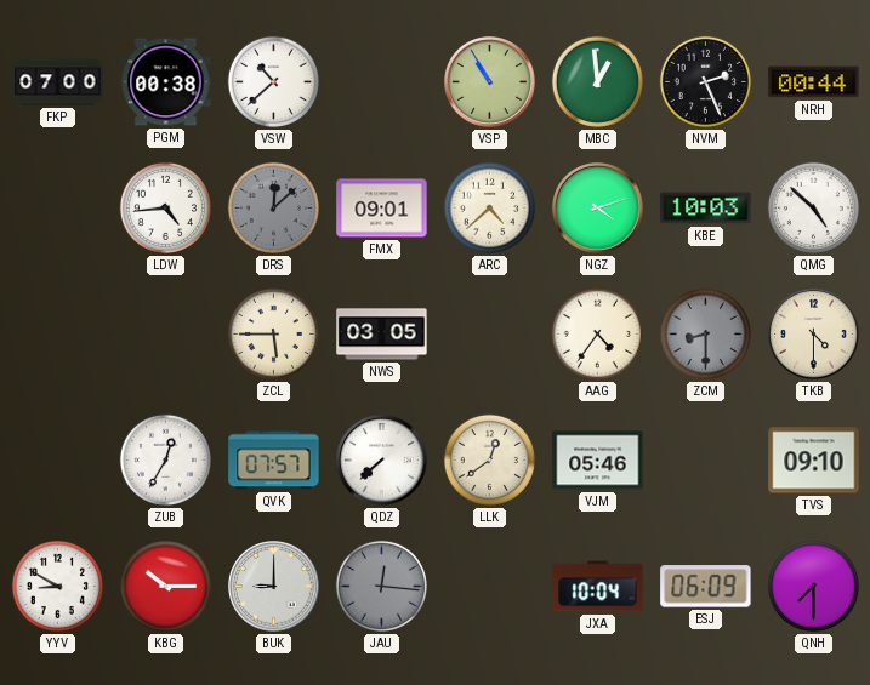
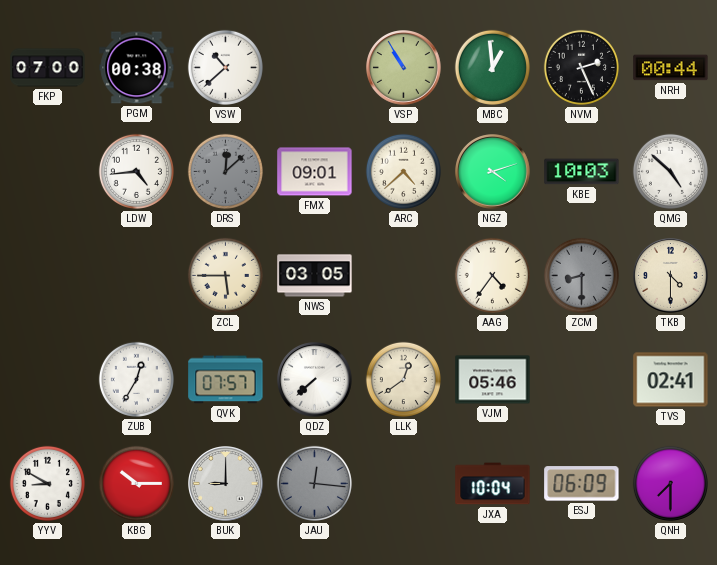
TVS: 09:10 -> 02:41
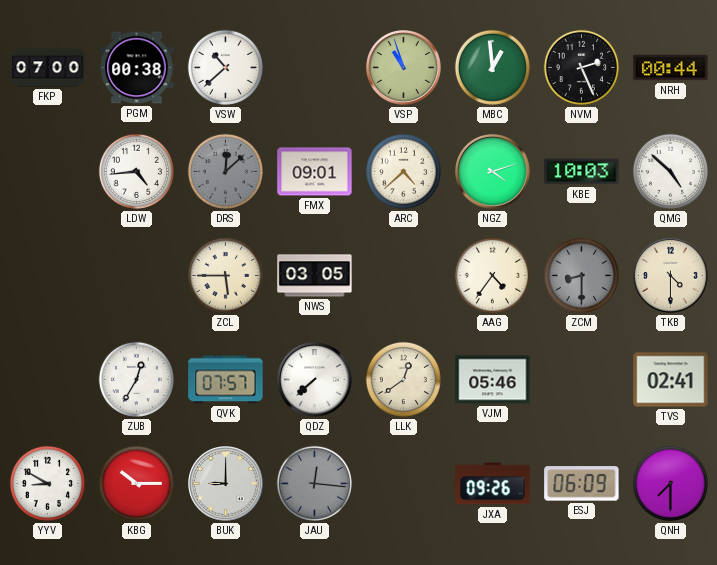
VSP: 10:55 -> 10:57
JXA: 10:04 -> 09:26
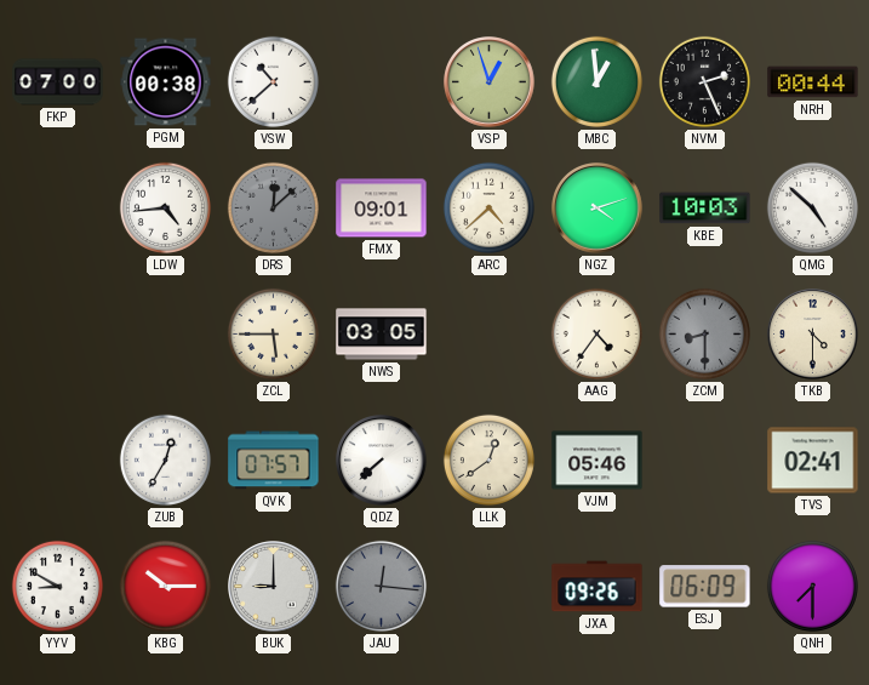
VSP: 10:57 -> 12:57
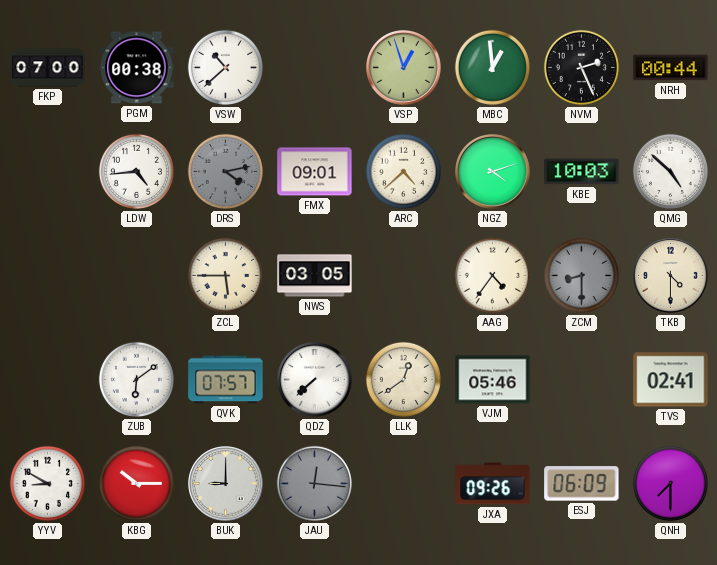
DRS: 12:08 -> 4:13
ZUB: 12:35 -> 6:09
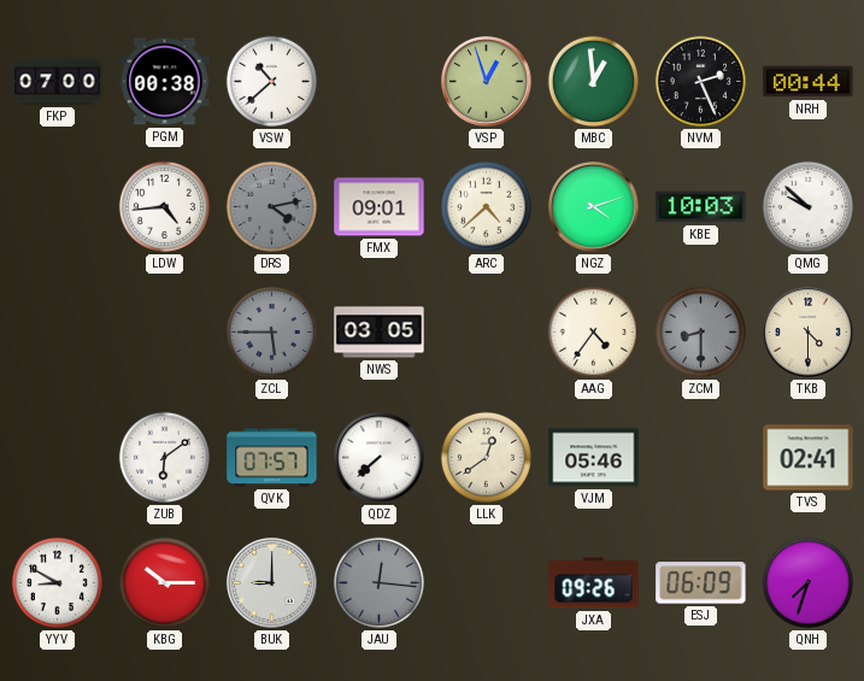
QMG: 4:52 -> 9:52
ZCL dial: cream -> grey
QNH: 7:30 -> 7:33
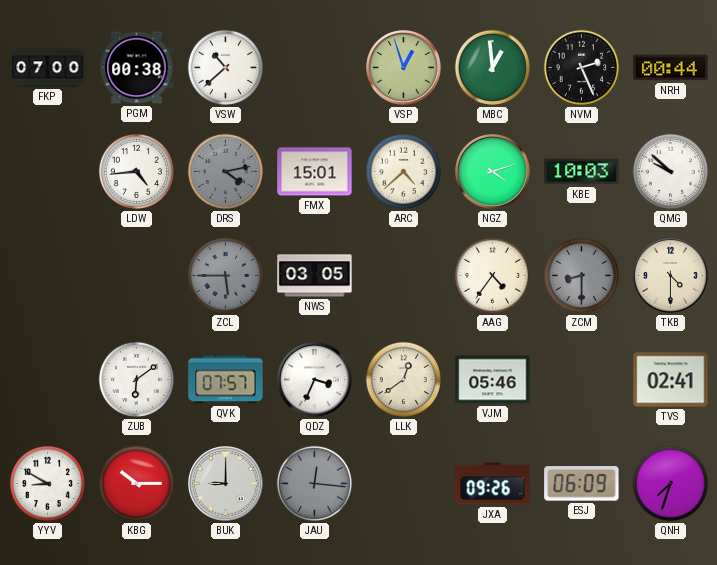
FMX: 09:01 -> 15:01
QDZ: 7:38 -> 3:34
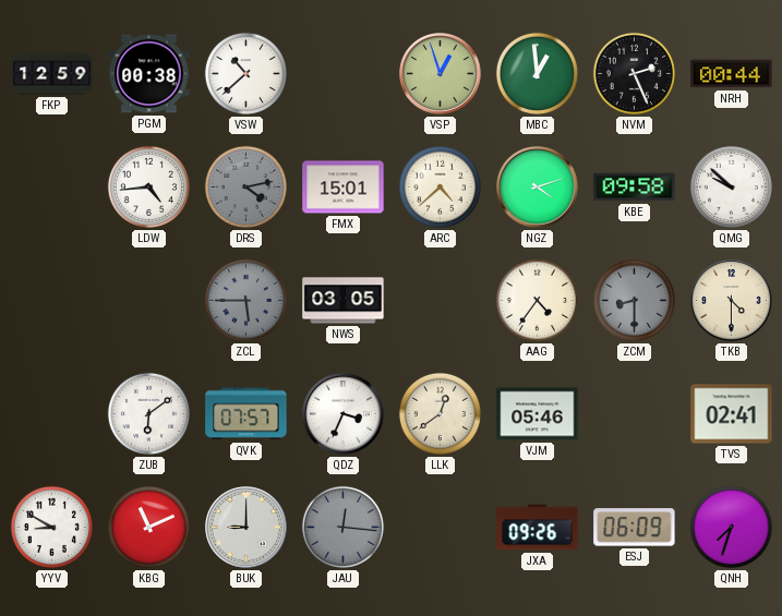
FKP: 07:00 -> 12:59
KBE: 10:03 -> 09:58
KBG: 10:15 -> 11:11
